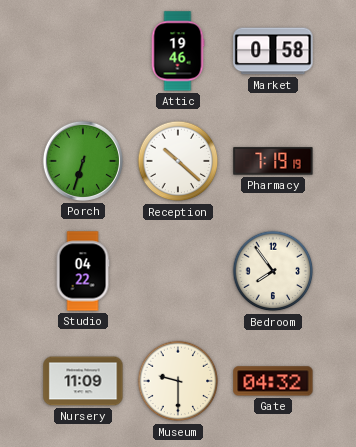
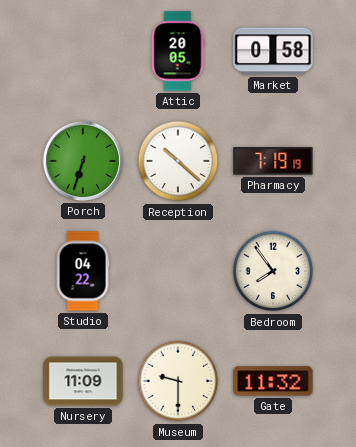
Attic: 19:46 -> 20:05
Gate: 04:32 -> 11:32
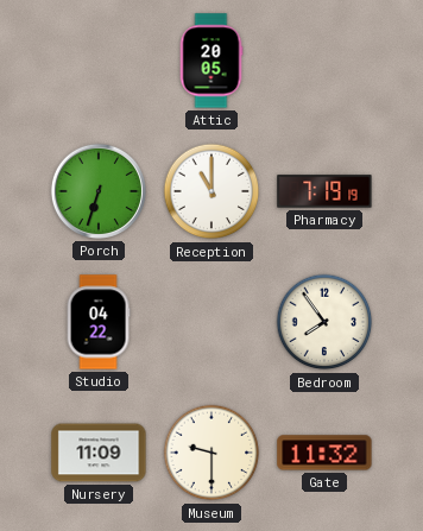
Market: 0:58 -> none
Reception: 10:22 -> 11:00
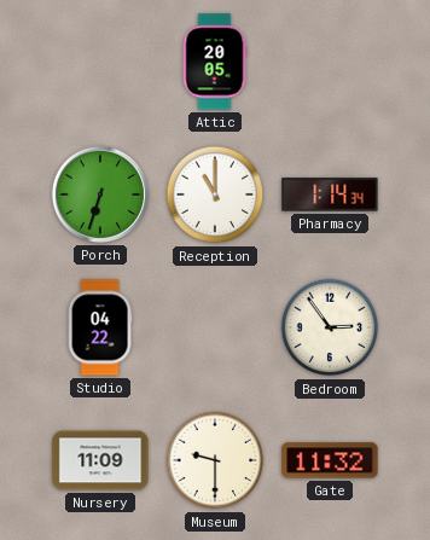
Pharmacy: 7:19 -> 1:14
Bedroom: 7:54 -> 2:54
